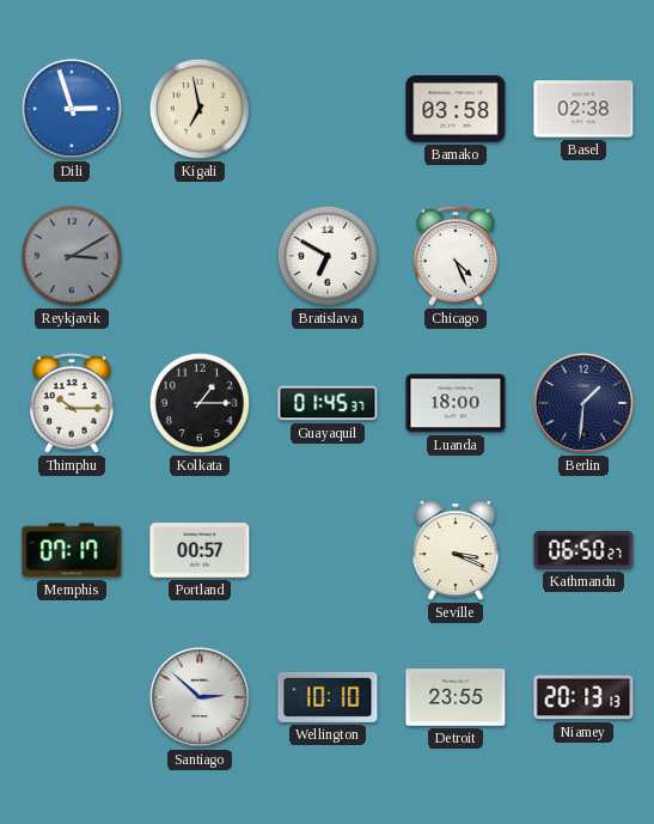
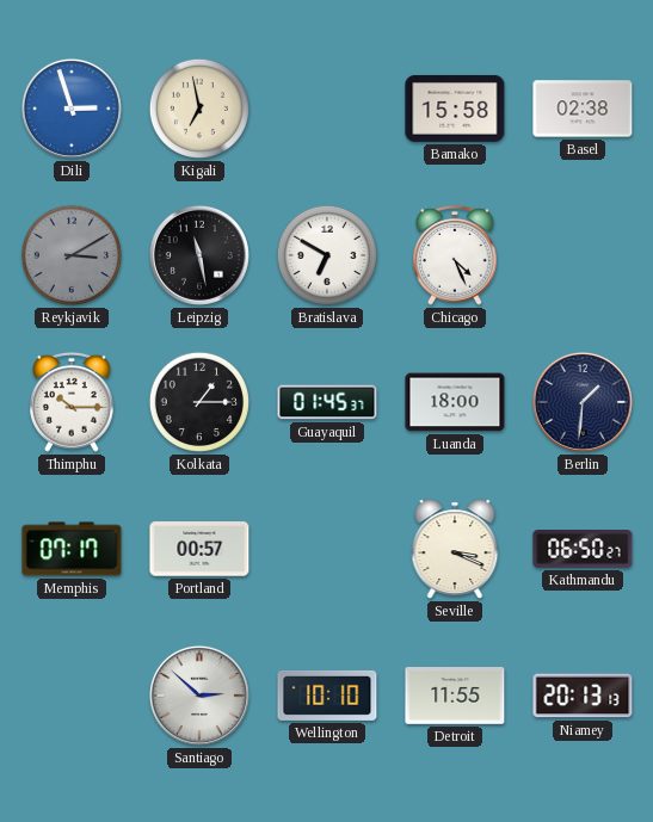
Bamako: 03:58 -> 15:58
Leipzig: none -> 11:28
Detroit: 23:55 -> 11:55
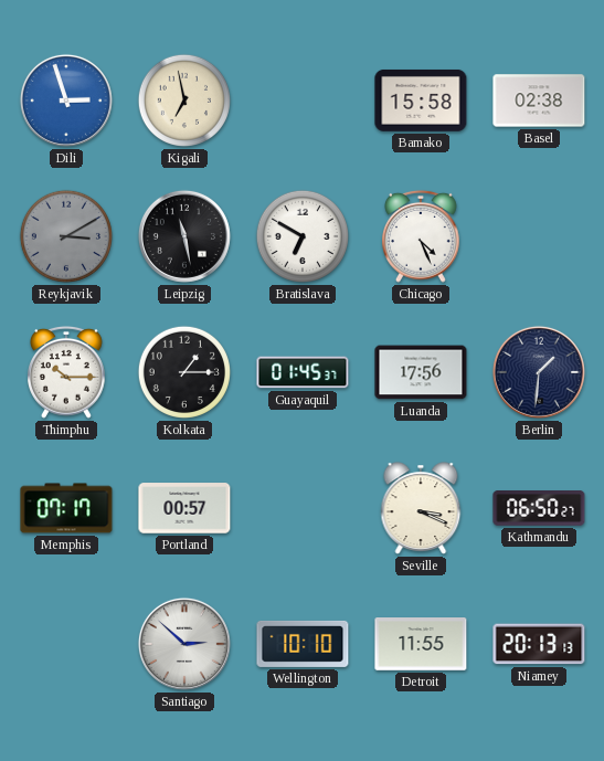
Luanda: 18:00 -> 17:56
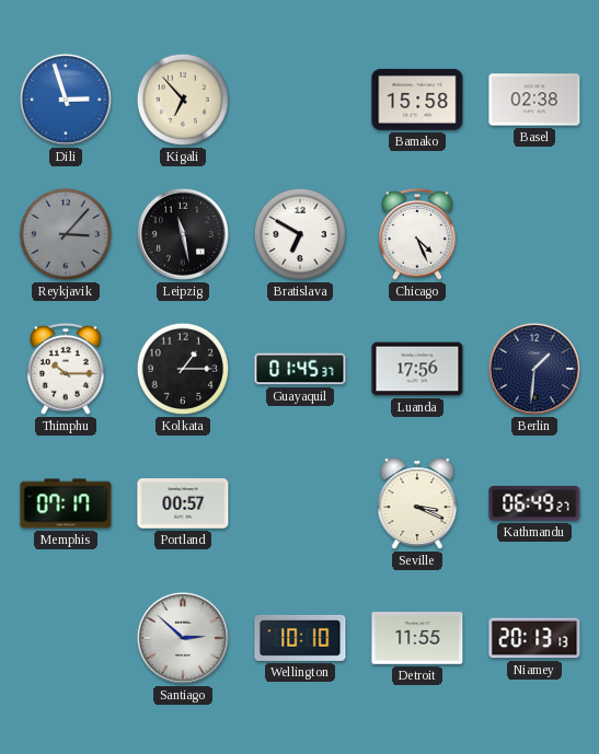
Kigali: 6:58 -> 6:53
Reykjavik: 3:10 -> 3:07
Kathmandu: 06:50 -> 06:49
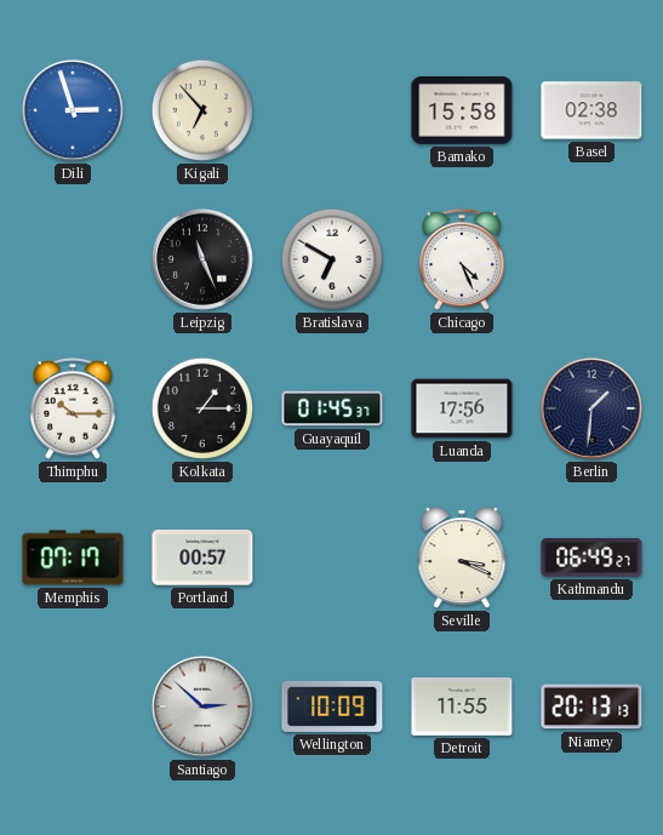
Reykjavik: 3:07 -> none
Leipzig: 11:28 -> 11:26
Wellington: 10:10 -> 10:09
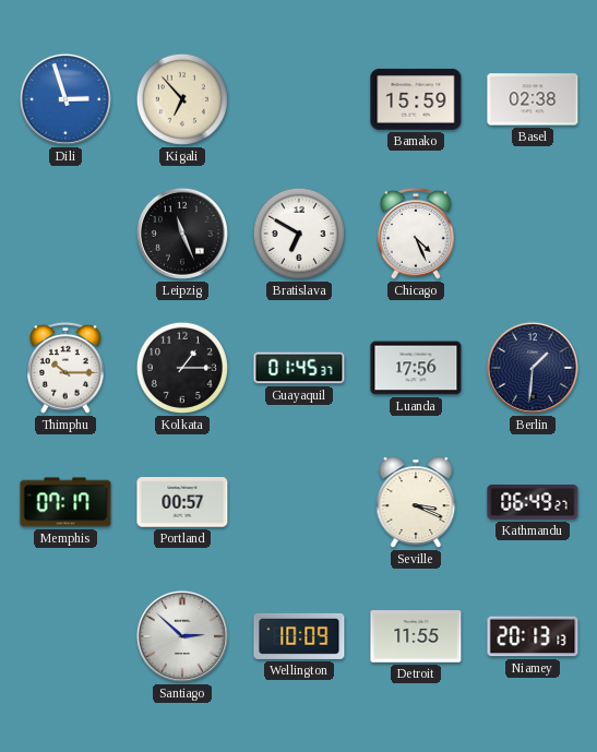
Bamako: 15:58 -> 15:59
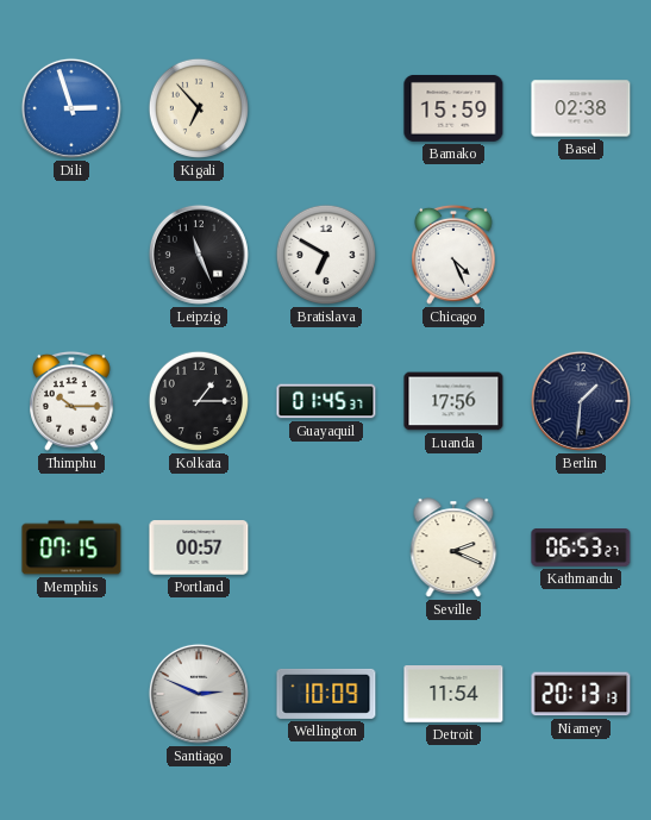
Memphis: 07:17 -> 07:15
Seville: 3:19 -> 2:19
Kathmandu: 06:49 -> 06:53
Santiago: 2:52 -> 2:49
Detroit: 11:55 -> 11:54
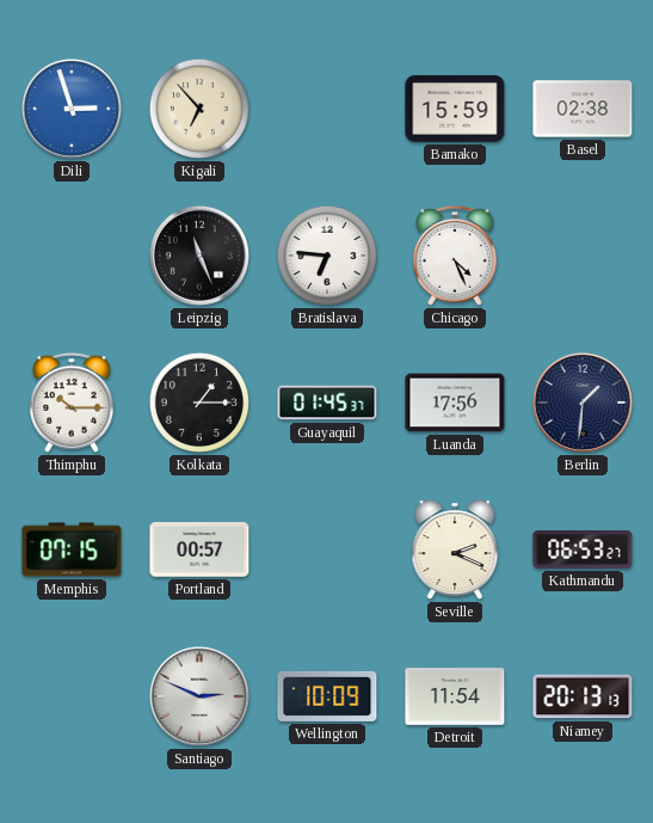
Bratislava: 6:50 -> 6:46
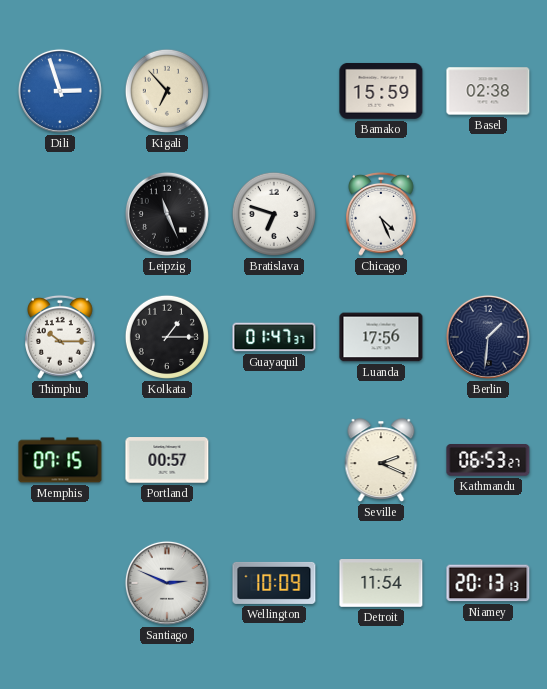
Bratislava: 6:46 -> 6:48
Guayaquil: 01:45 -> 01:47
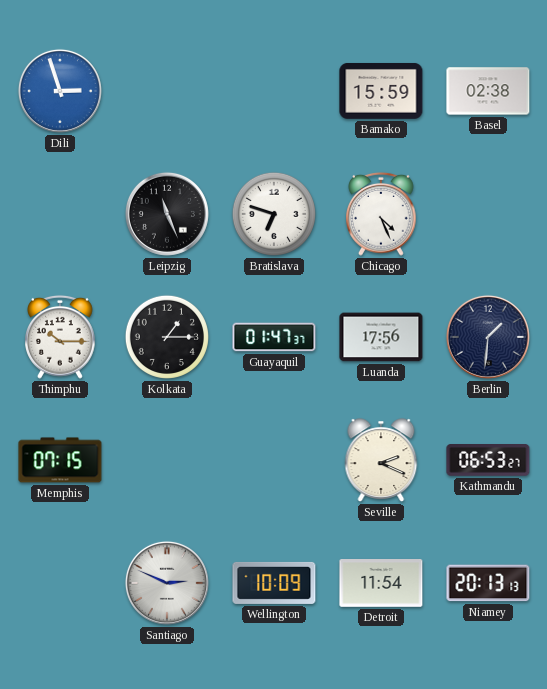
Kigali: 6:53 -> none
Portland: 00:57 -> none
